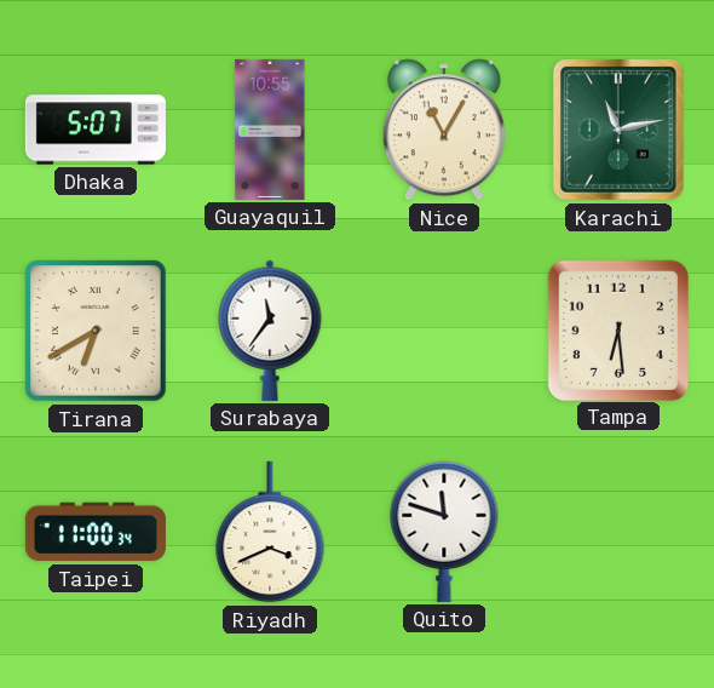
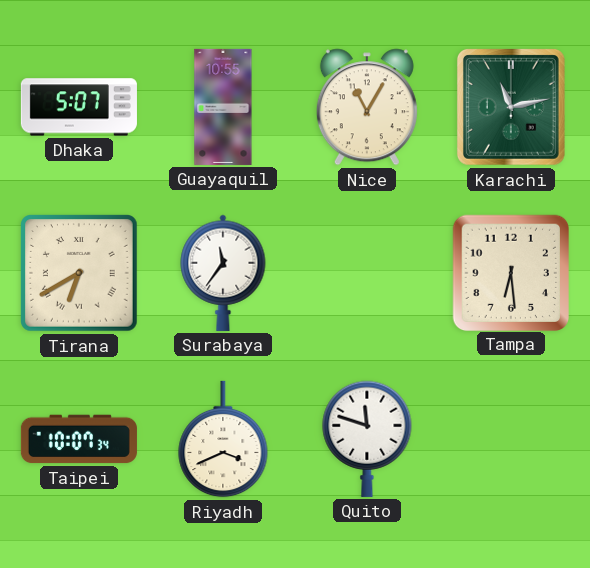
Taipei: 11:00 -> 10:07
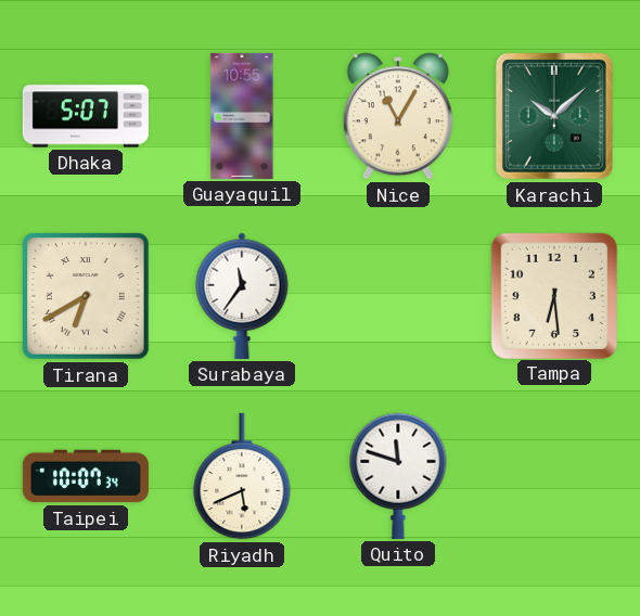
Karachi: 11:13 -> 10:08
Riyadh: 3:41 -> 5:41
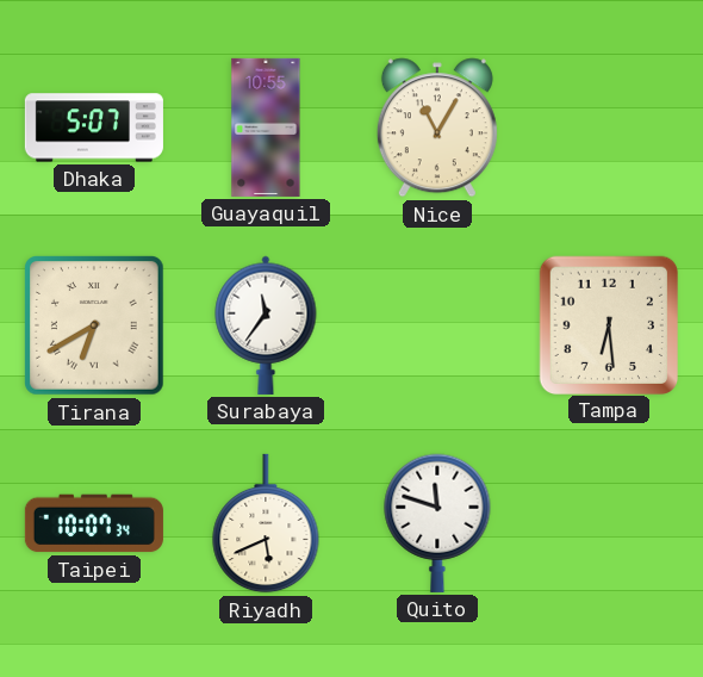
Karachi: 10:08 -> none
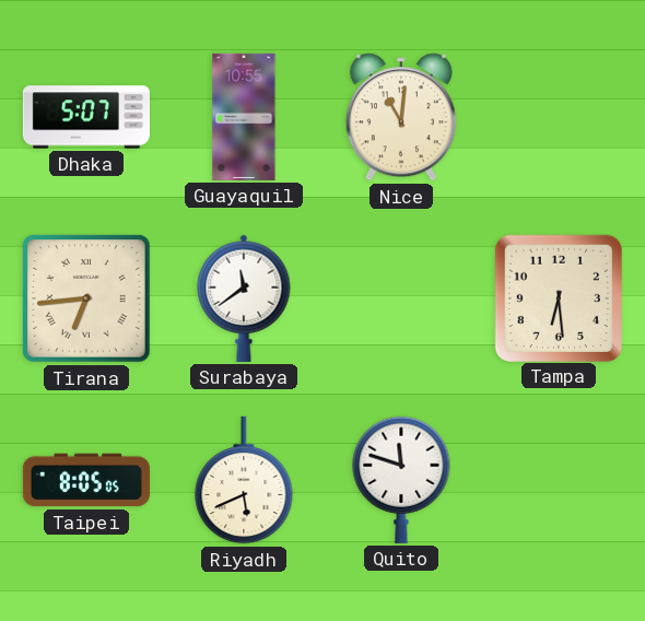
Nice: 11:05 -> 11:01
Tirana: 6:40 -> 6:44
Surabaya: 11:36 -> 11:39
Taipei: 10:07 -> 8:05
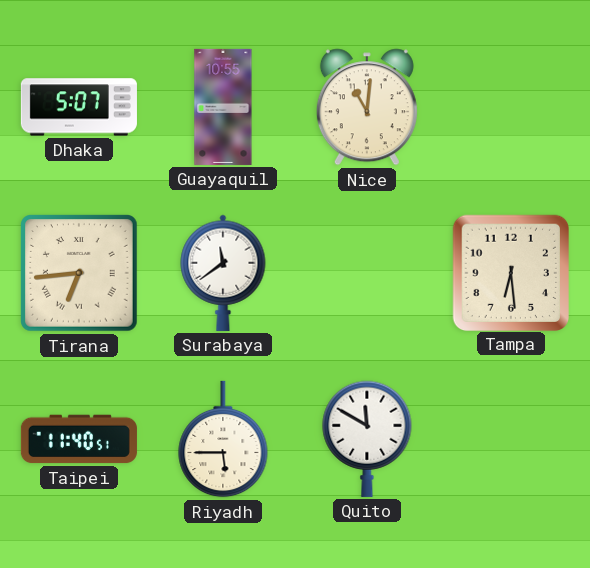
Taipei: 8:05 -> 11:40
Riyadh: 5:41 -> 5:45
Quito: 11:48 -> 11:50
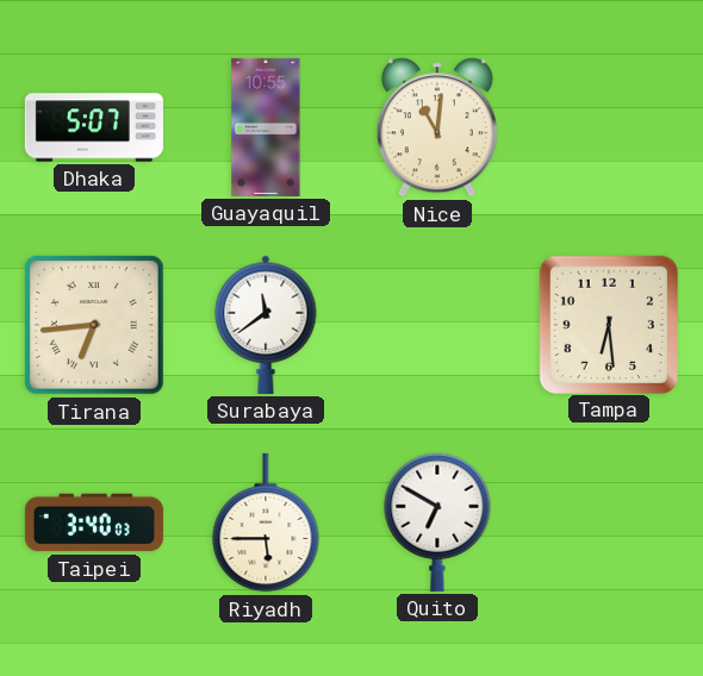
Taipei: 11:40 -> 3:40
Quito: 11:50 -> 6:50
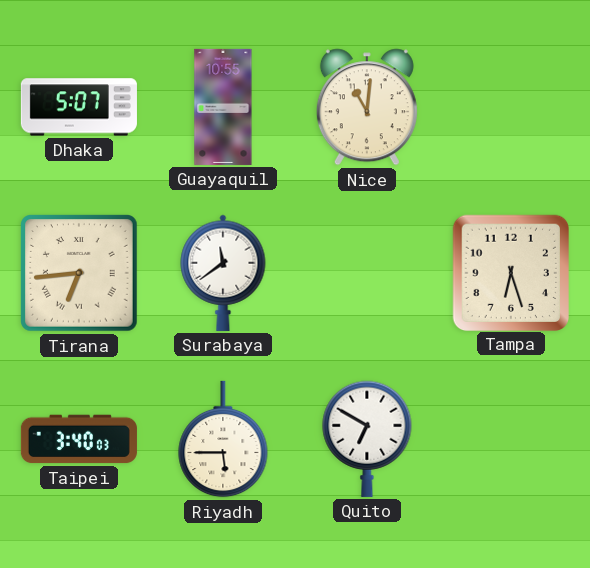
Tampa: 6:29 -> 6:27
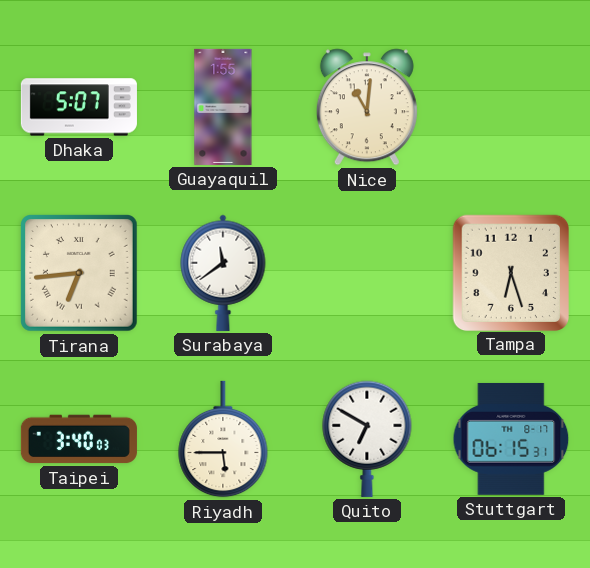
Guayaquil: 10:55 -> 1:55
Stuttgart: none -> 06:15
